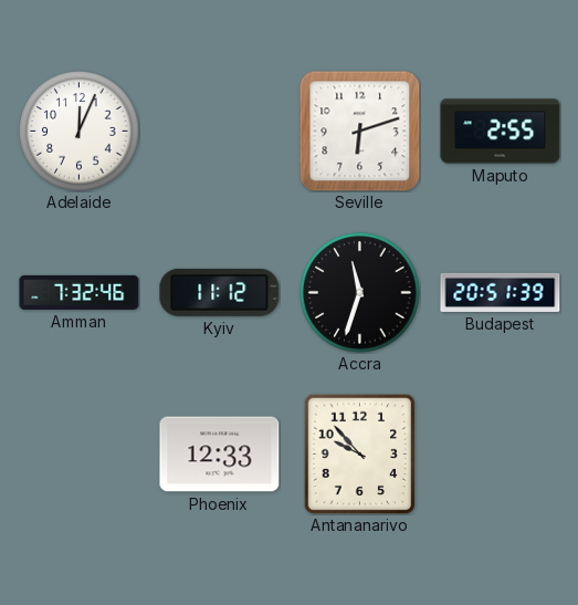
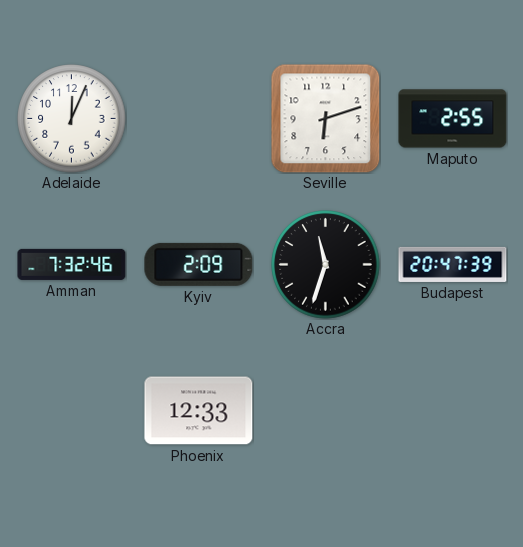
Kyiv: 11:12 -> 2:09
Budapest: 20:51 -> 20:47
Antananarivo: 9:53 -> none
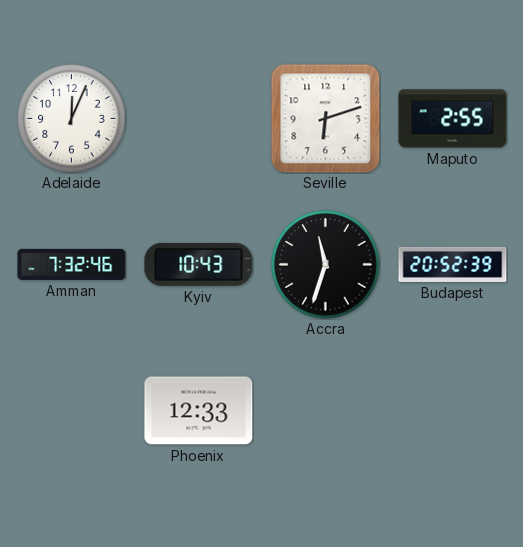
Kyiv: 2:09 -> 10:43
Budapest: 20:47 -> 20:52
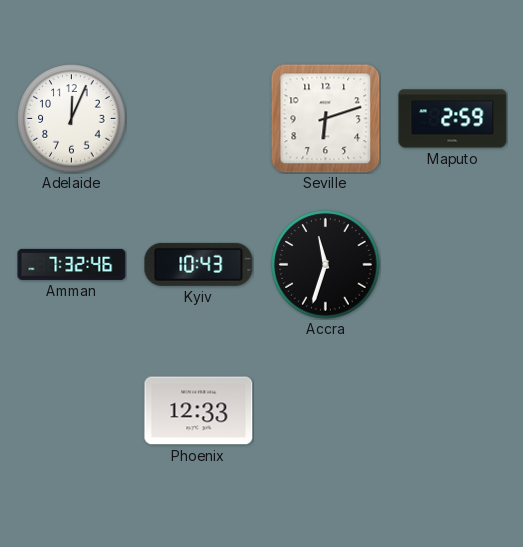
Maputo: 2:55 -> 2:59
Budapest: 20:52 -> none
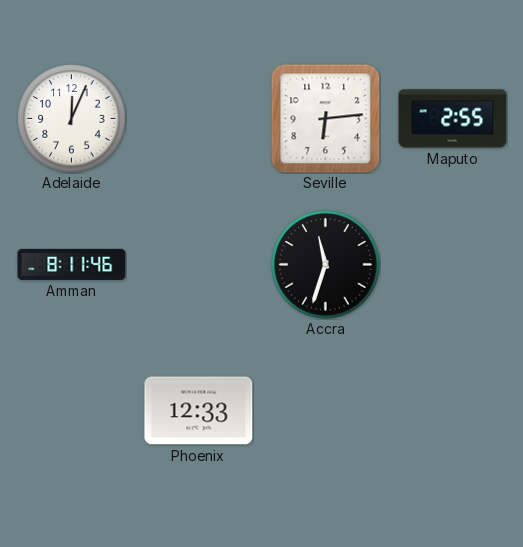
Seville: 6:12 -> 6:14
Maputo: 2:59 -> 2:55
Amman: 7:32 -> 8:11
Kyiv: 10:43 -> none
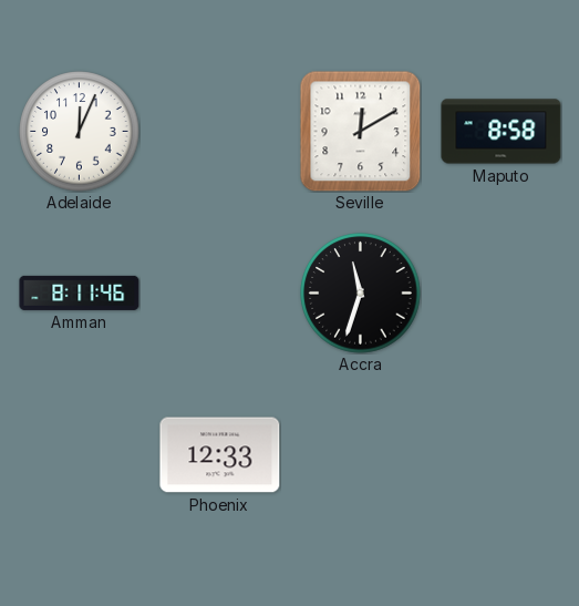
Seville: 6:14 -> 12:10
Maputo: 2:55 -> 8:58
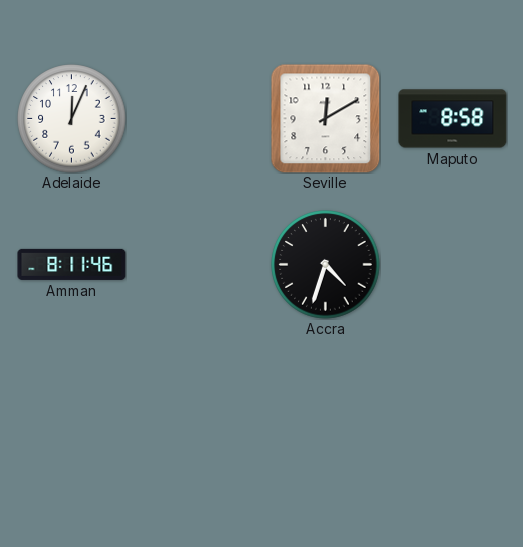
Accra: 11:33 -> 4:33
Phoenix: 12:33 -> none
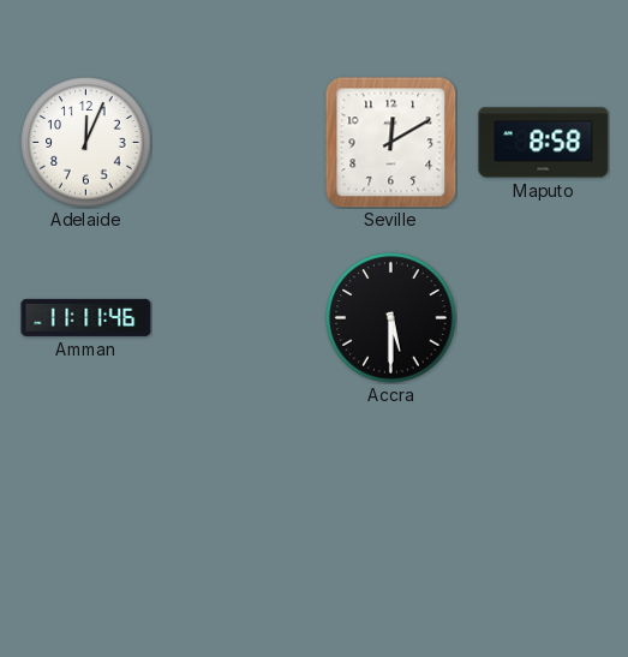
Amman: 8:11 -> 11:11
Accra: 4:33 -> 5:30
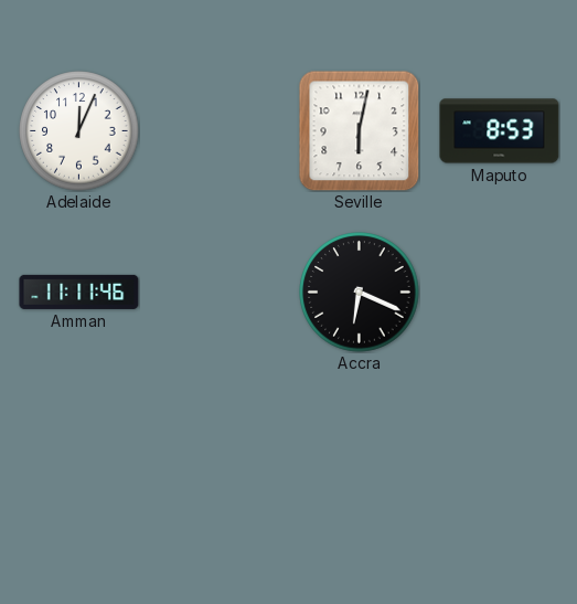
Seville: 12:10 -> 6:02
Maputo: 8:58 -> 8:53
Accra: 5:30 -> 6:19
